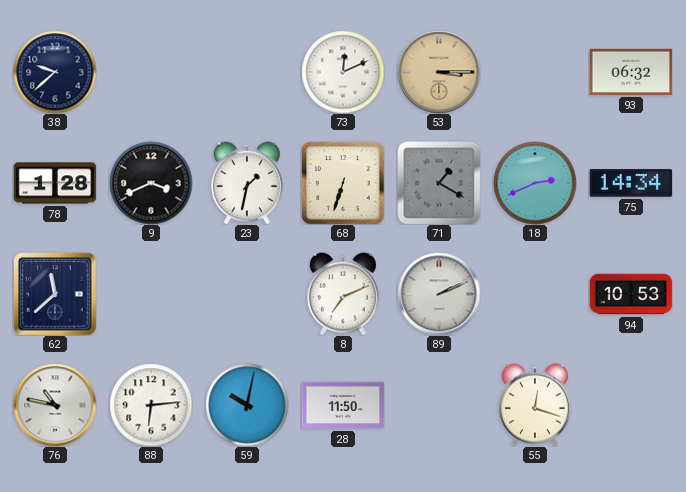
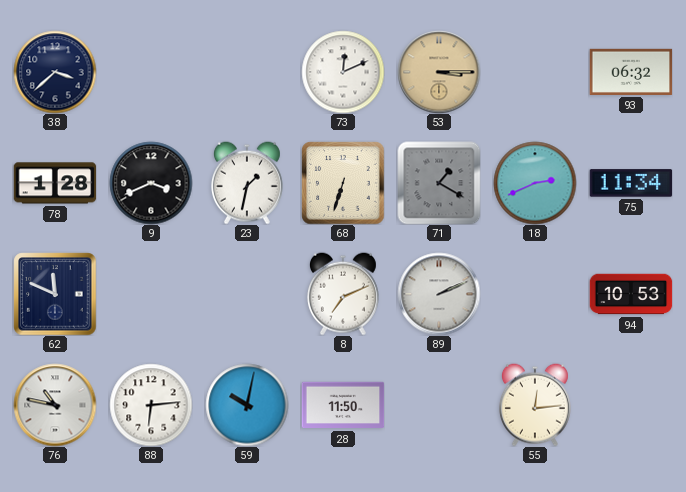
38: 9:38 -> 3:38
75: 14:34 -> 11:34
62: 11:38 -> 11:49
55: 12:18 -> 12:14
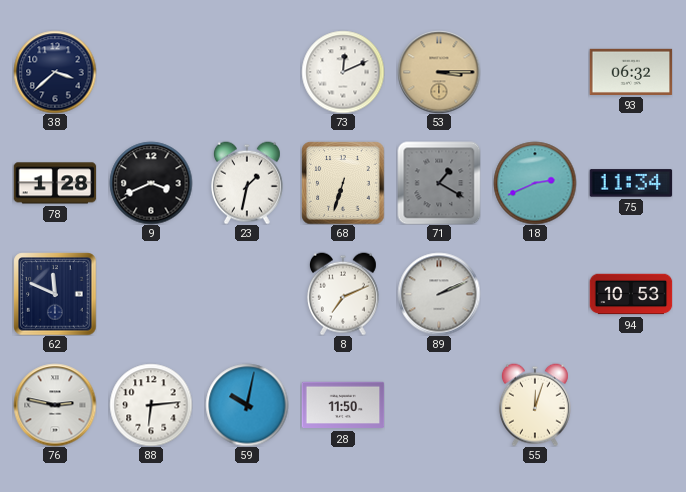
76: 10:47 -> 2:47
55: 12:14 -> 12:03
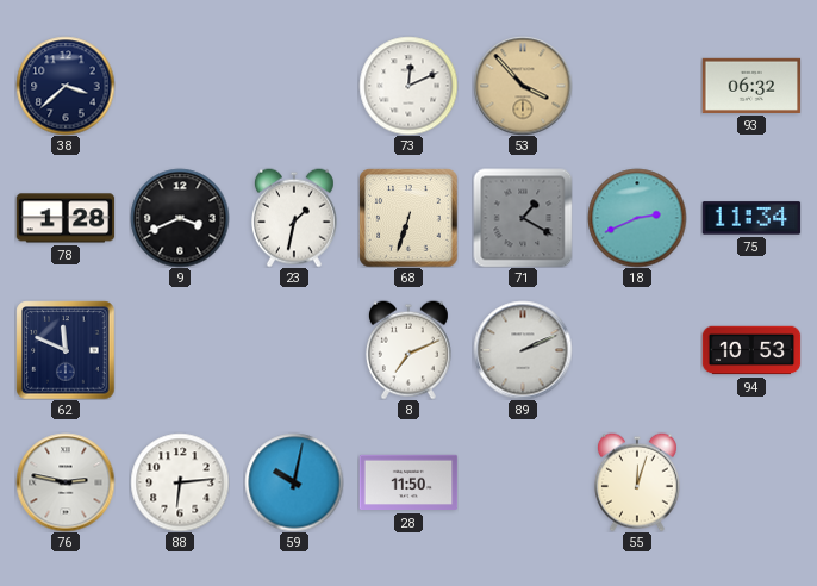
53: 3:15 -> 3:53
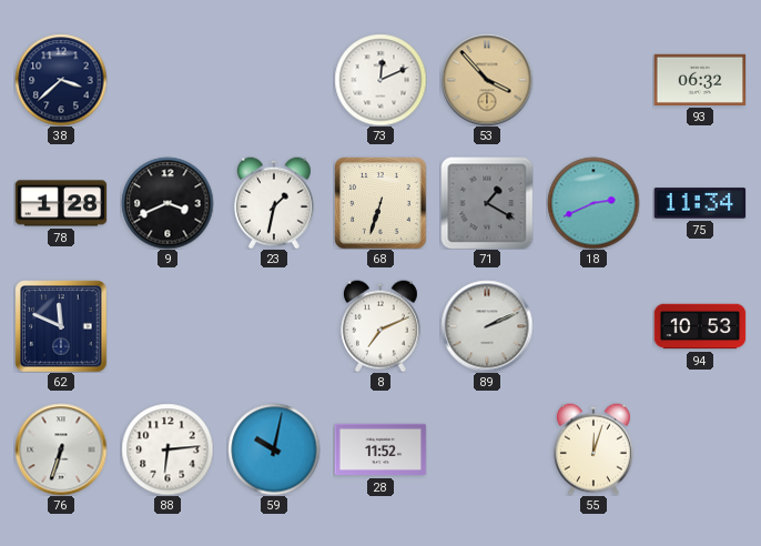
76: 2:47 -> 6:33
28: 11:50 -> 11:52
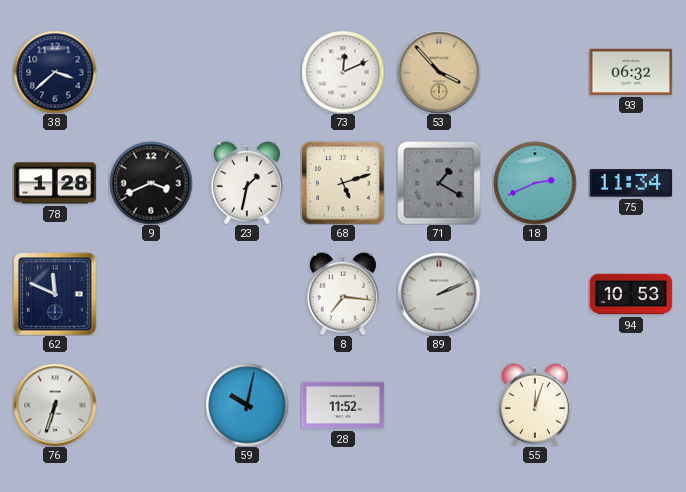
68: 6:33 -> 5:12
8: 7:11 -> 7:16
88: 6:14 -> none
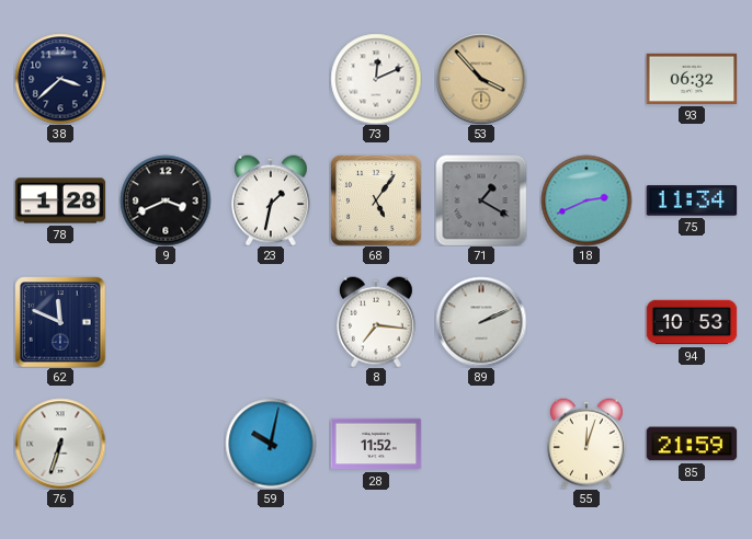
68: 5:12 -> 5:06
85: none -> 21:59
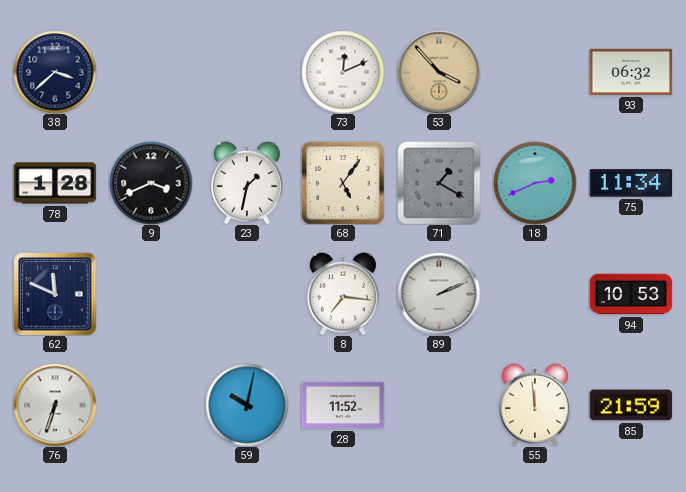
55: 12:03 -> 11:59
